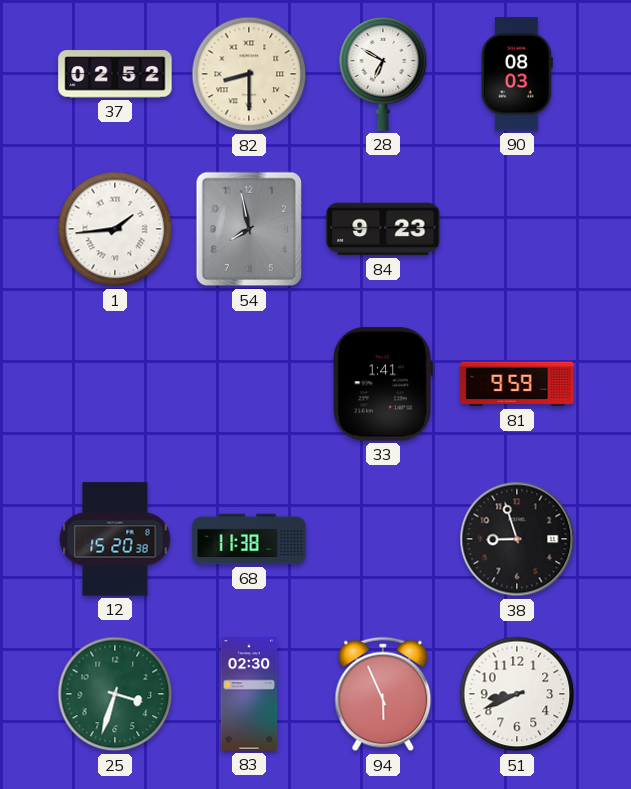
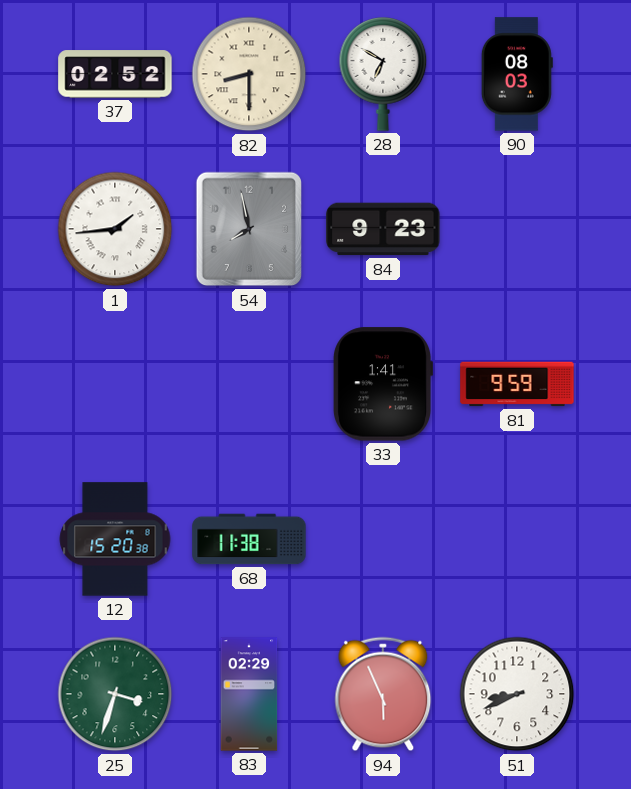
38: 8:57 -> none
83: 02:30 -> 02:29
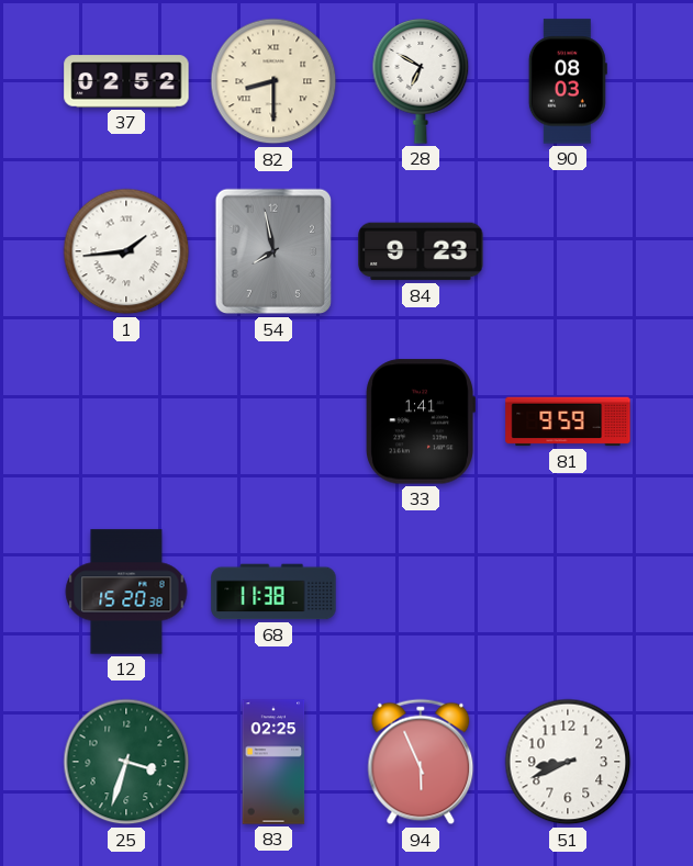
83: 02:29 -> 02:25
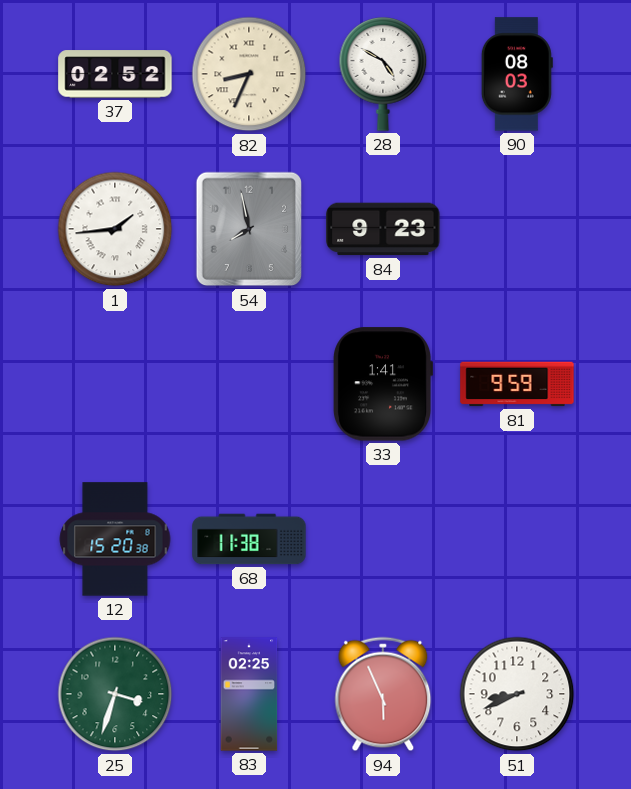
82: 8:30 -> 8:34
28: 6:50 -> 4:50
